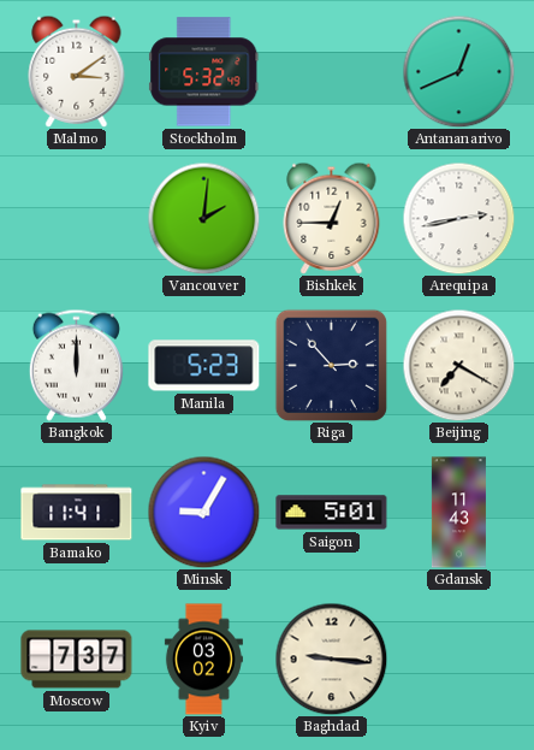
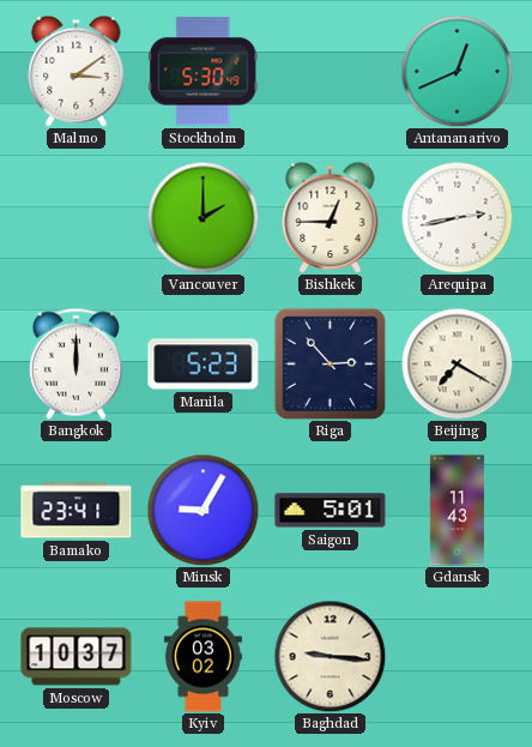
Stockholm: 5:32 -> 5:30
Vancouver: 2:01 -> 2:00
Bamako: 11:41 -> 23:41
Moscow: 7:37 -> 10:37
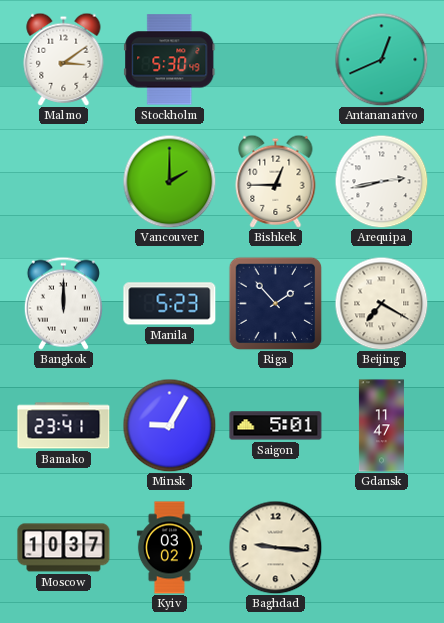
Riga: 2:53 -> 1:53
Gdansk: 11:43 -> 11:47
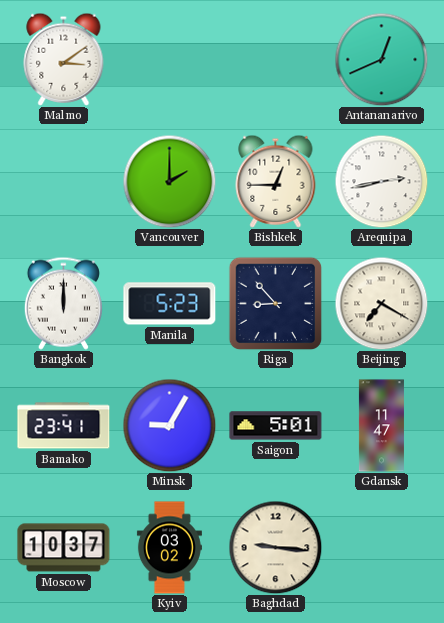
Stockholm: 5:30 -> none
Riga: 1:53 -> 8:53
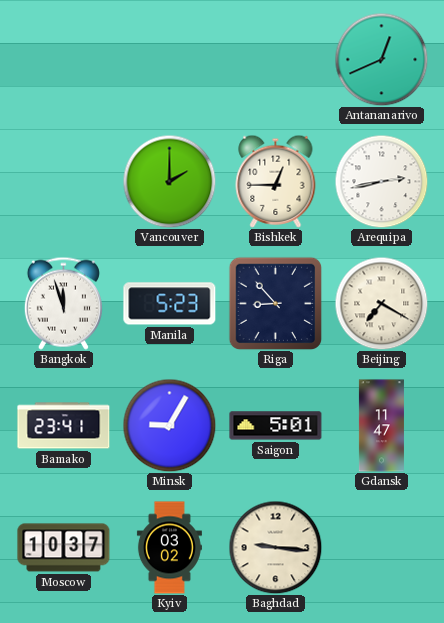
Malmo: 3:09 -> none
Bangkok: 12:00 -> 11:57
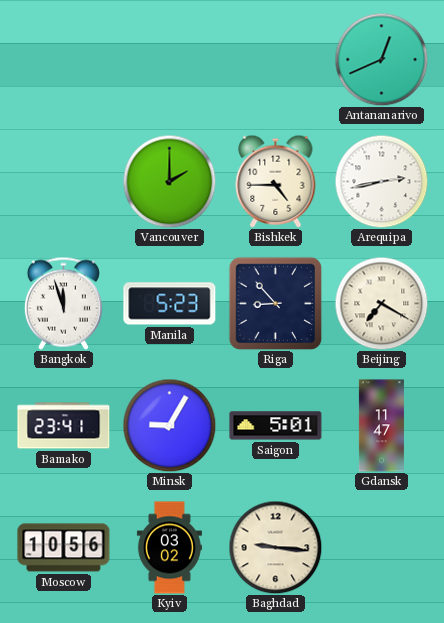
Bishkek: 12:45 -> 4:45
Moscow: 10:37 -> 10:56
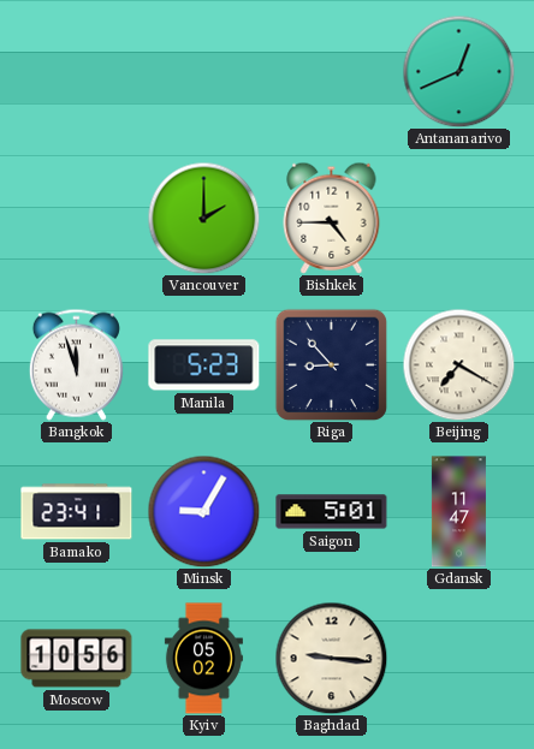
Arequipa: 2:43 -> none
Kyiv: 03:02 -> 05:02
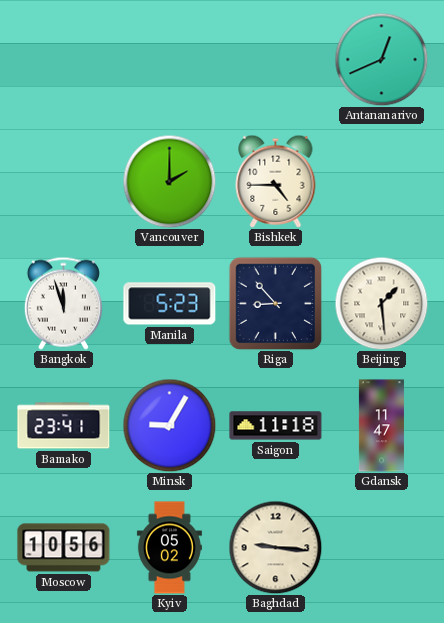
Beijing: 7:20 -> 1:29
Saigon: 5:01 -> 11:18
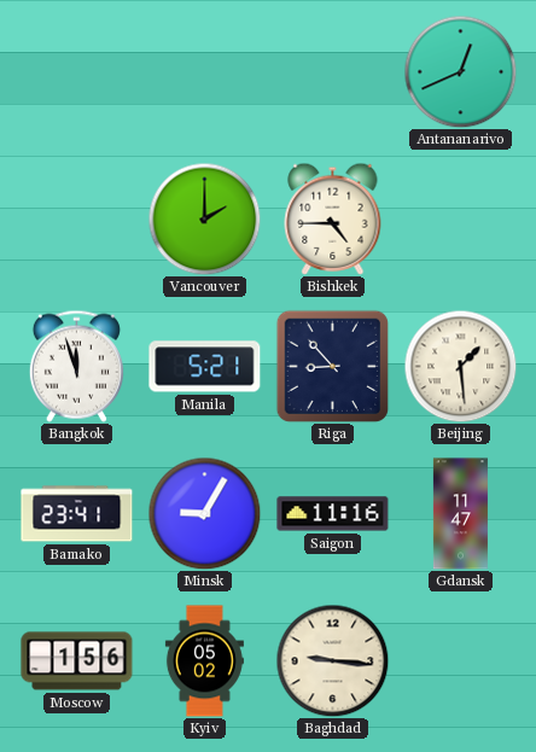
Manila: 5:23 -> 5:21
Saigon: 11:18 -> 11:16
Moscow: 10:56 -> 1:56
